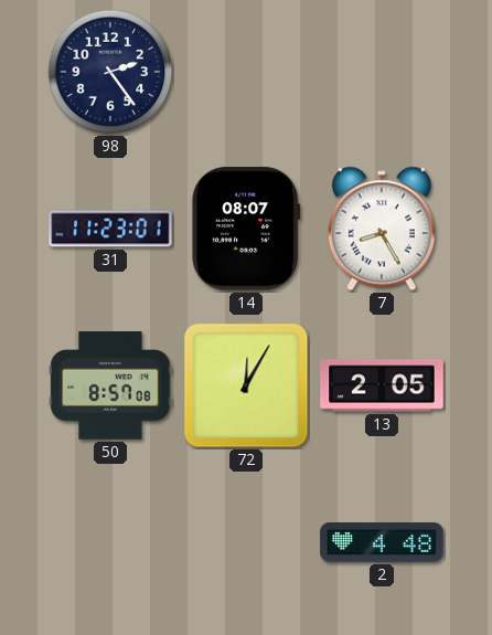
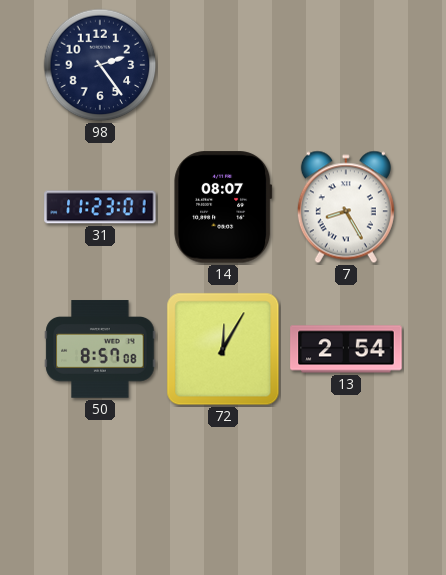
13: 2:05 -> 2:54
2: 4:48 -> none
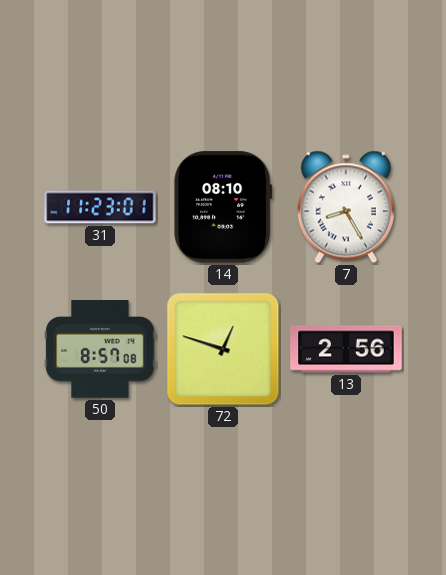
98: 2:24 -> none
14: 08:07 -> 08:10
72: 12:05 -> 12:48
13: 2:54 -> 2:56
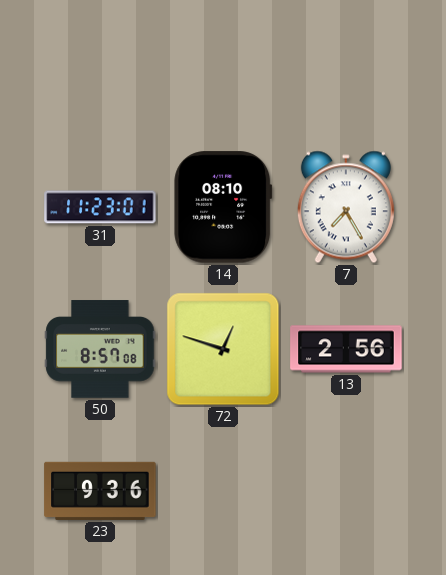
7: 8:25 -> 7:25
23: none -> 9:36
